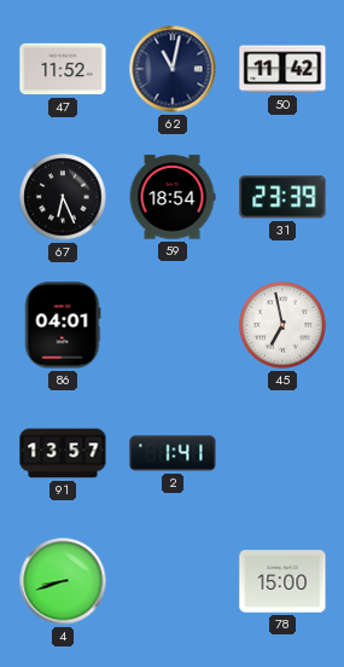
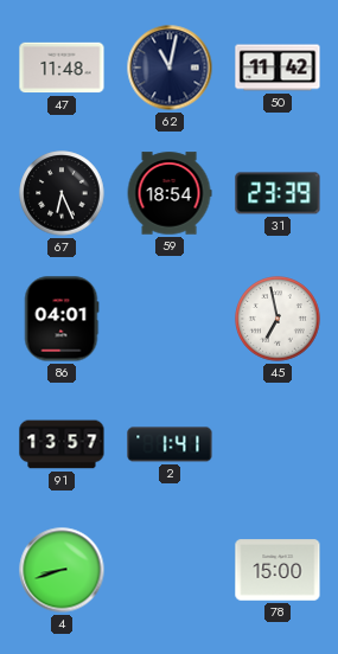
47: 11:52 -> 11:48
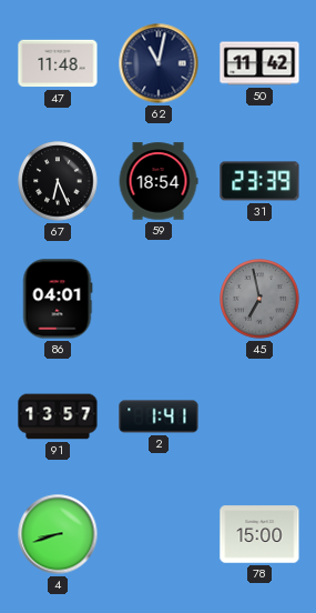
45 dial: white -> grey
